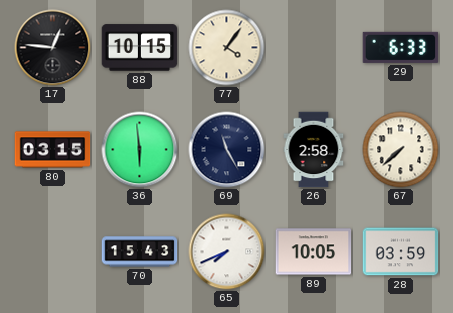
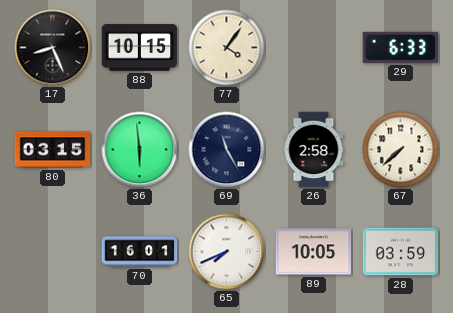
17: 12:46 -> 8:26
70: 15:43 -> 16:01
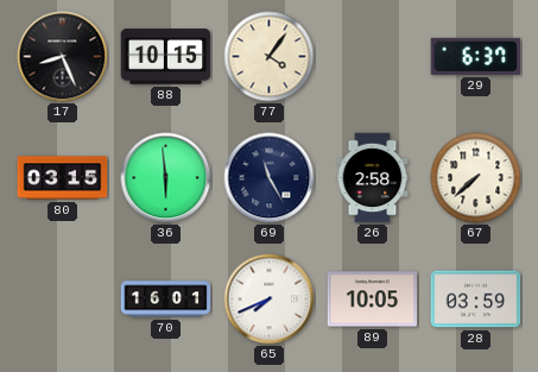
29: 6:33 -> 6:37
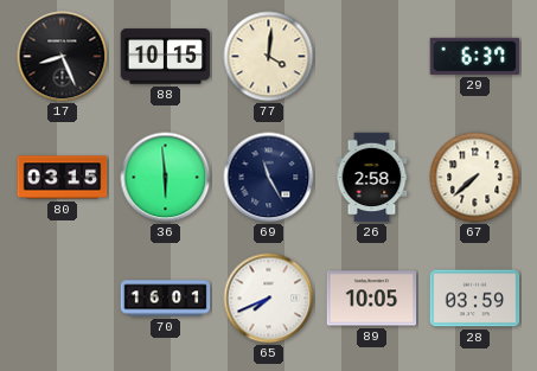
77: 4:06 -> 4:01
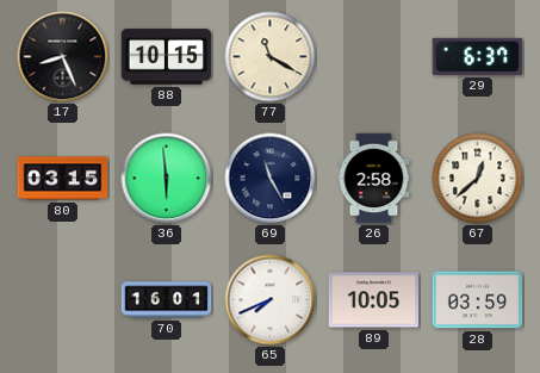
77: 4:01 -> 11:20
67: 7:38 -> 12:38
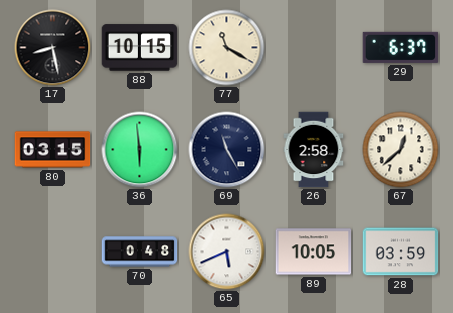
17: 8:26 -> 8:28
70: 16:01 -> 0:48
65: 7:41 -> 5:41
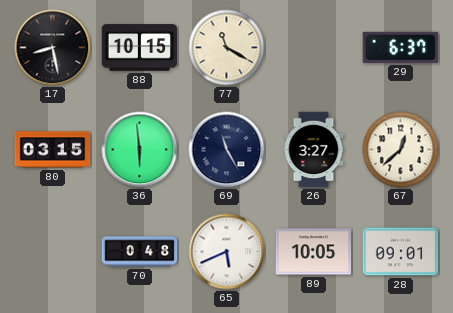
26: 2:58 -> 3:27
28: 03:59 -> 09:01
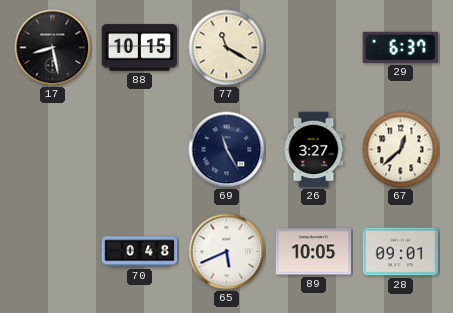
80: 03:15 -> none
36: 5:59 -> none
